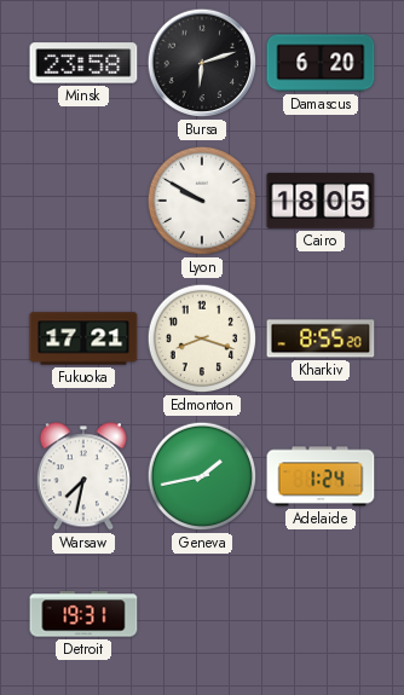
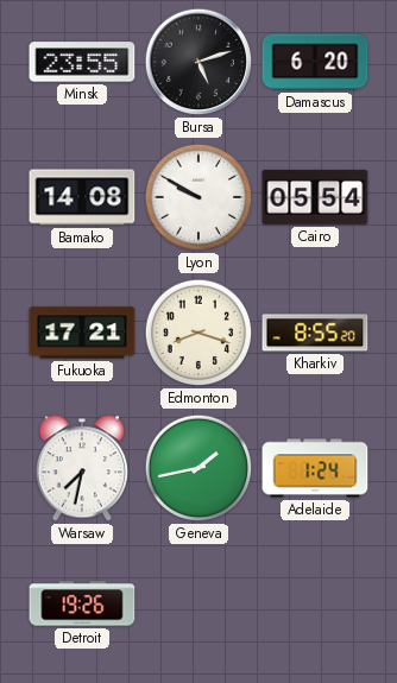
Minsk: 23:58 -> 23:55
Bursa: 6:12 -> 5:12
Bamako: none -> 14:08
Cairo: 18:05 -> 05:54
Detroit: 19:31 -> 19:26
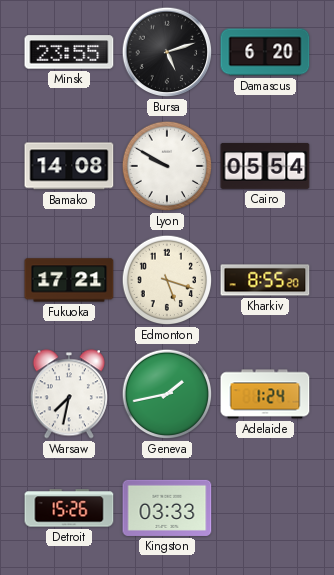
Edmonton: 8:18 -> 5:18
Detroit: 19:26 -> 15:26
Kingston: none -> 03:33
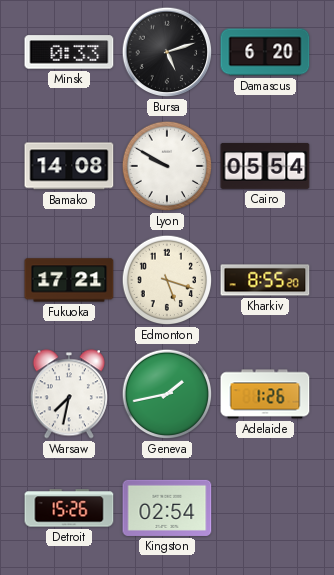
Minsk: 23:55 -> 0:33
Adelaide: 1:24 -> 1:26
Kingston: 03:33 -> 02:54
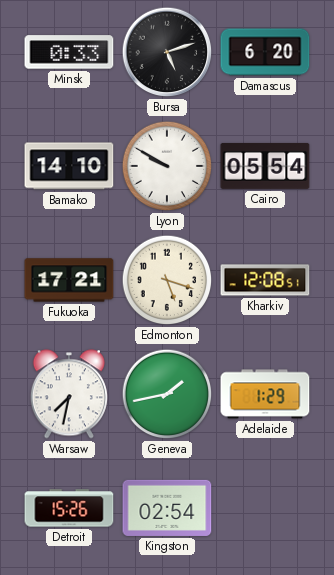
Bamako: 14:08 -> 14:10
Kharkiv: 8:55 -> 12:08
Adelaide: 1:26 -> 1:29
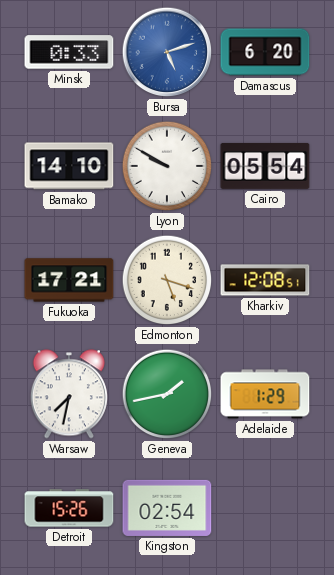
Bursa dial: black -> blue
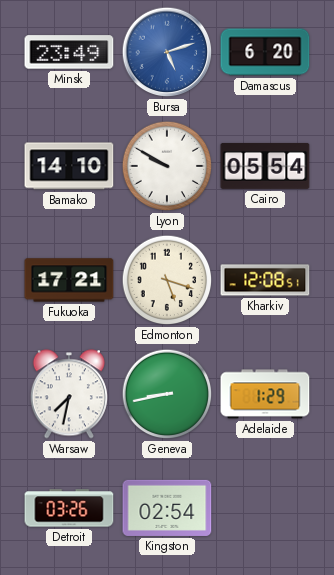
Minsk: 0:33 -> 23:49
Geneva: 1:43 -> 8:43
Detroit: 15:26 -> 03:26
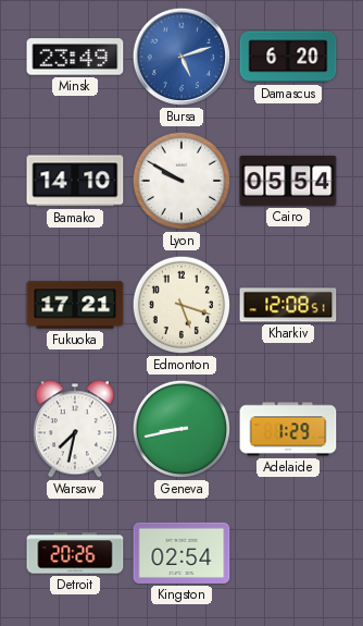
Detroit: 03:26 -> 20:26
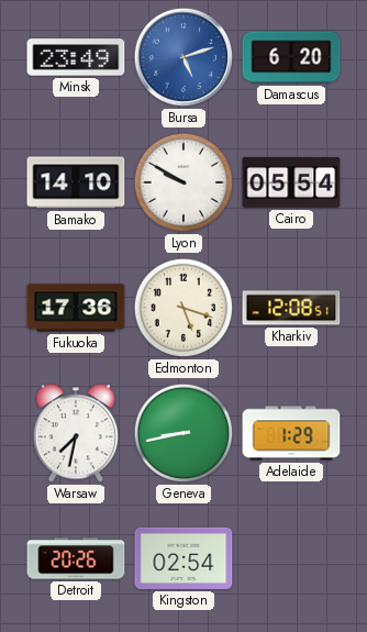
Fukuoka: 17:21 -> 17:36
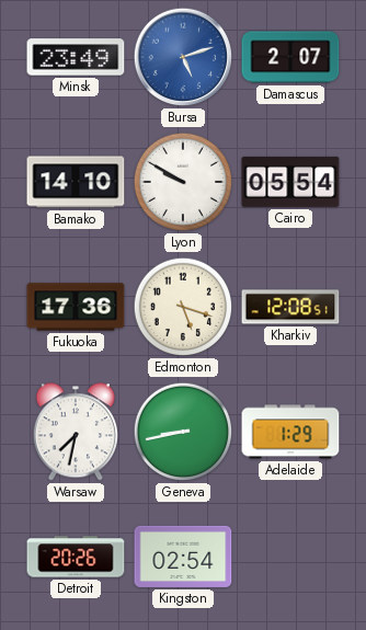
Damascus: 6:20 -> 2:07
